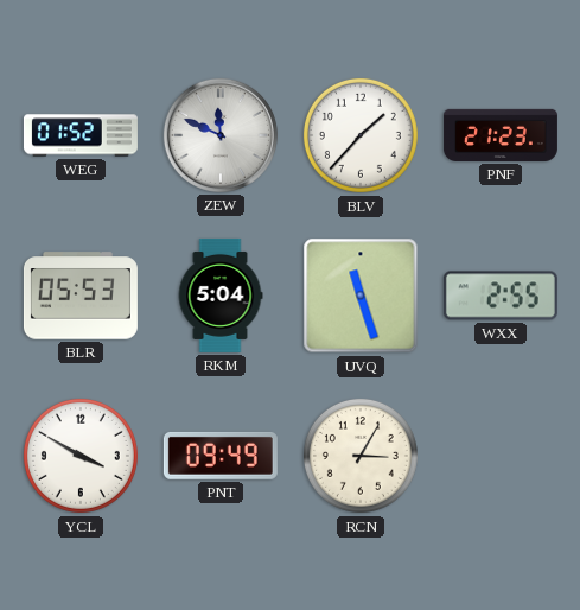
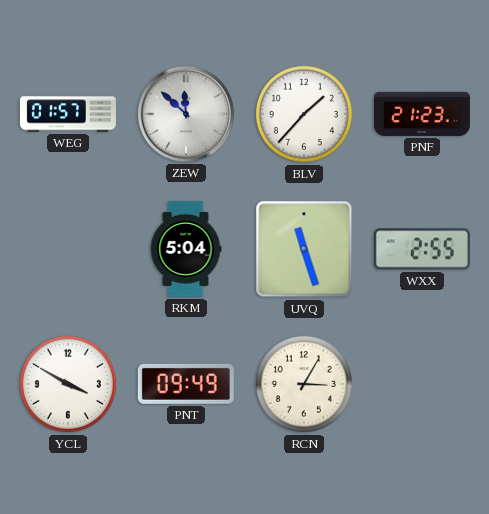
WEG: 01:52 -> 01:57
ZEW: 11:49 -> 11:52
BLR: 05:53 -> none
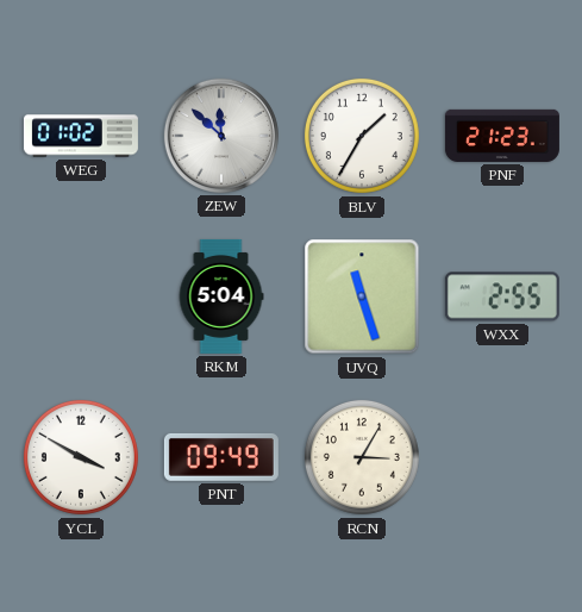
WEG: 01:57 -> 01:02
BLV: 1:37 -> 1:35
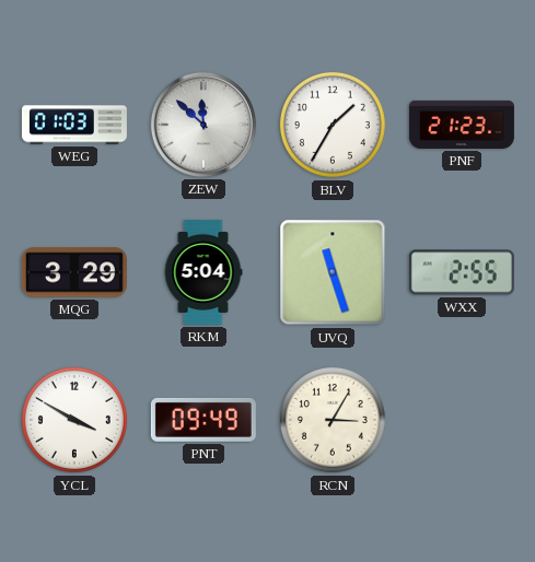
WEG: 01:02 -> 01:03
MQG: none -> 3:29
